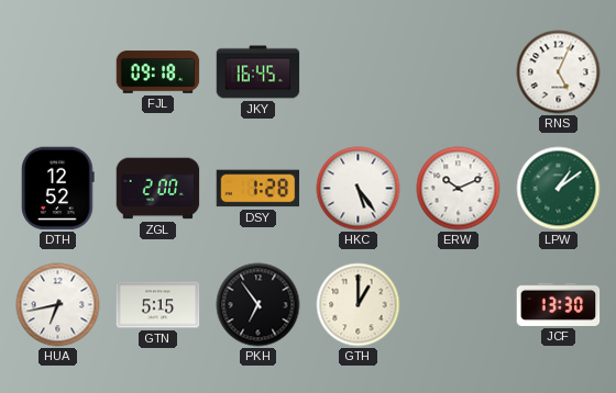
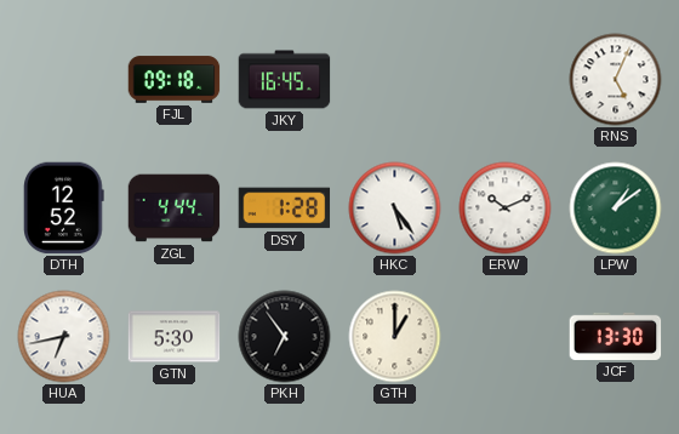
ZGL: 2:00 -> 4:44
GTN: 5:15 -> 5:30
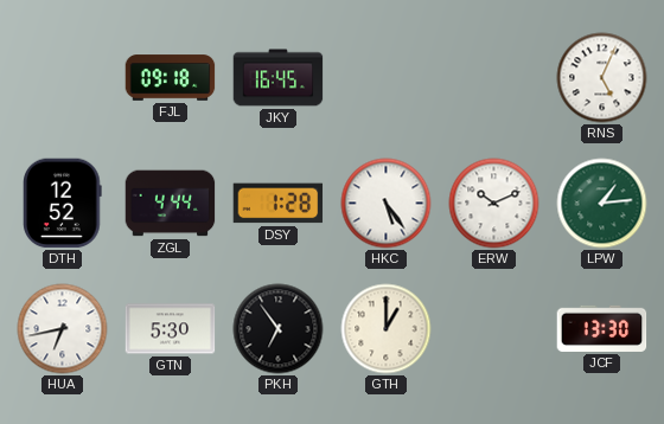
LPW: 1:09 -> 1:14
